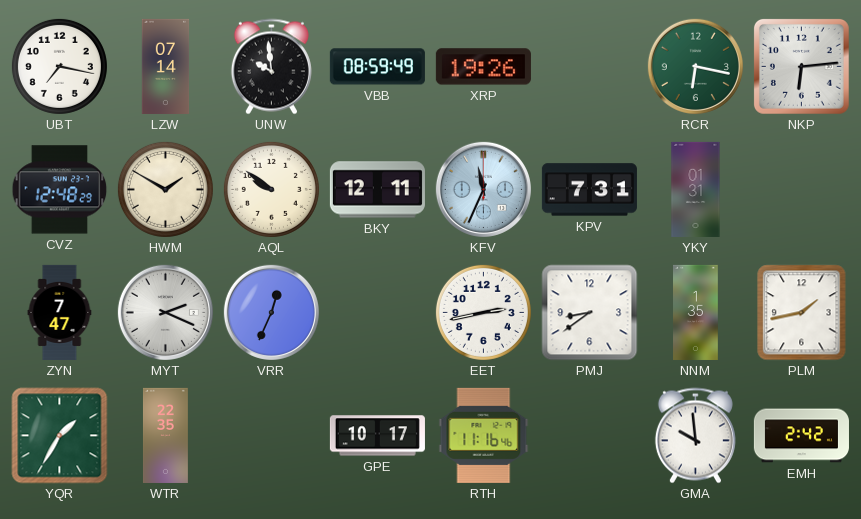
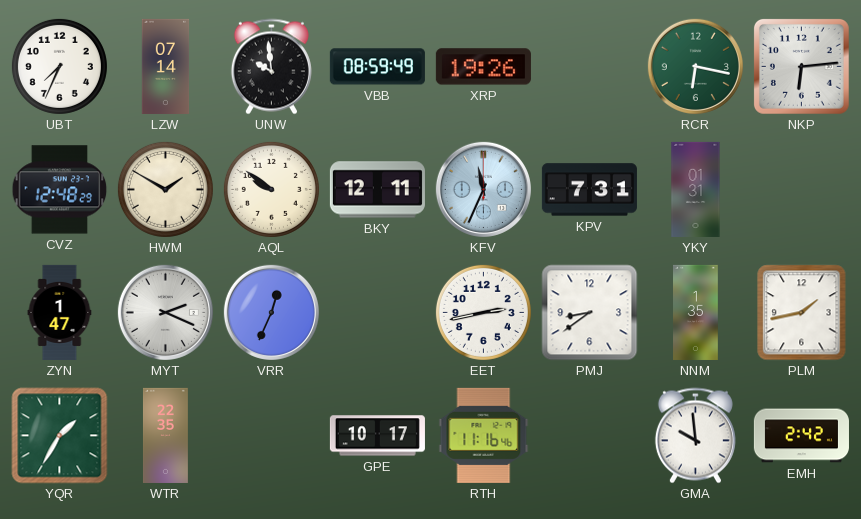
UBT: 7:17 -> 7:34
ZYN: 7:47 -> 1:47
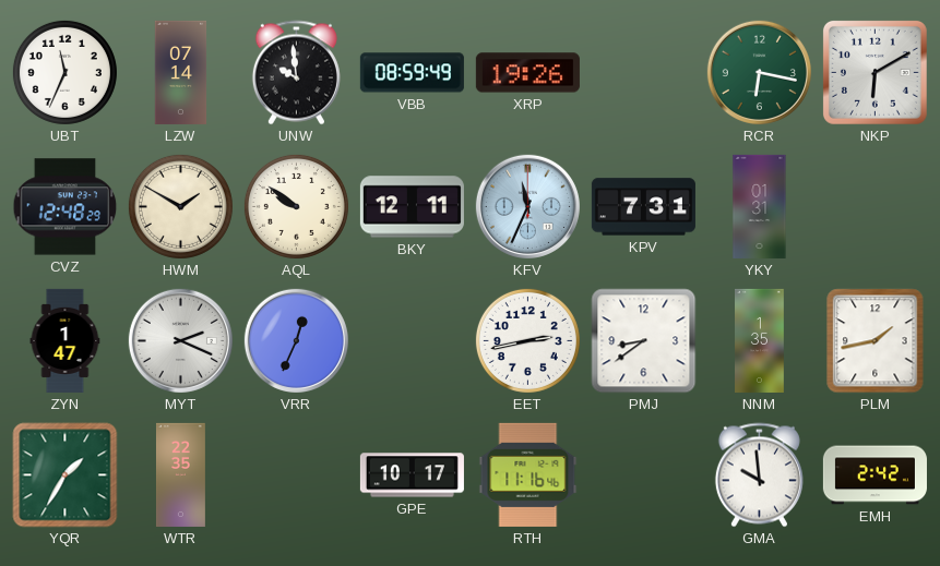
UBT: 7:34 -> 11:34
NKP: 6:14 -> 6:10
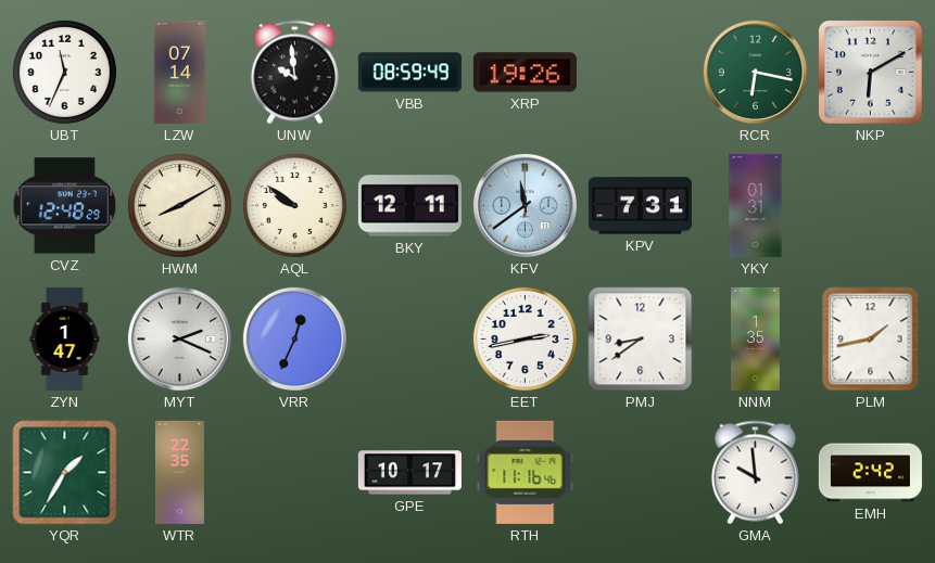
HWM: 1:50 -> 8:10
KFV: 11:34 -> 11:39
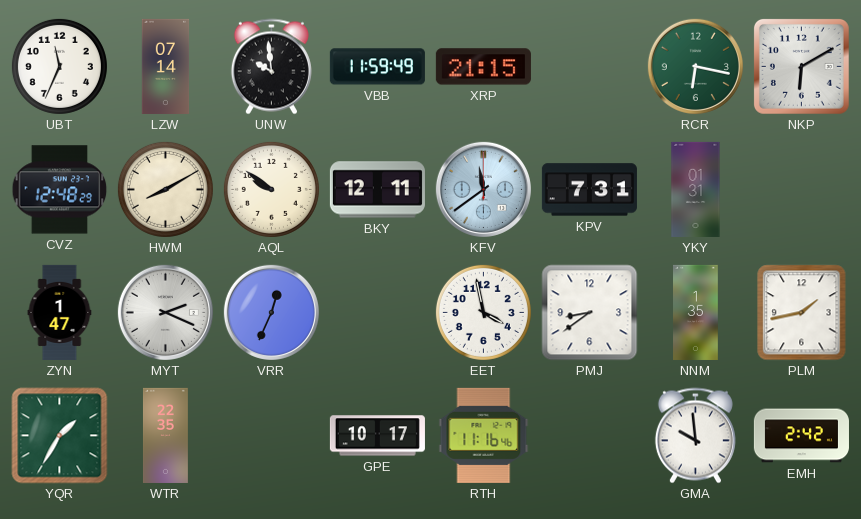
VBB: 08:59 -> 11:59
XRP: 19:26 -> 21:15
EET: 2:43 -> 3:58
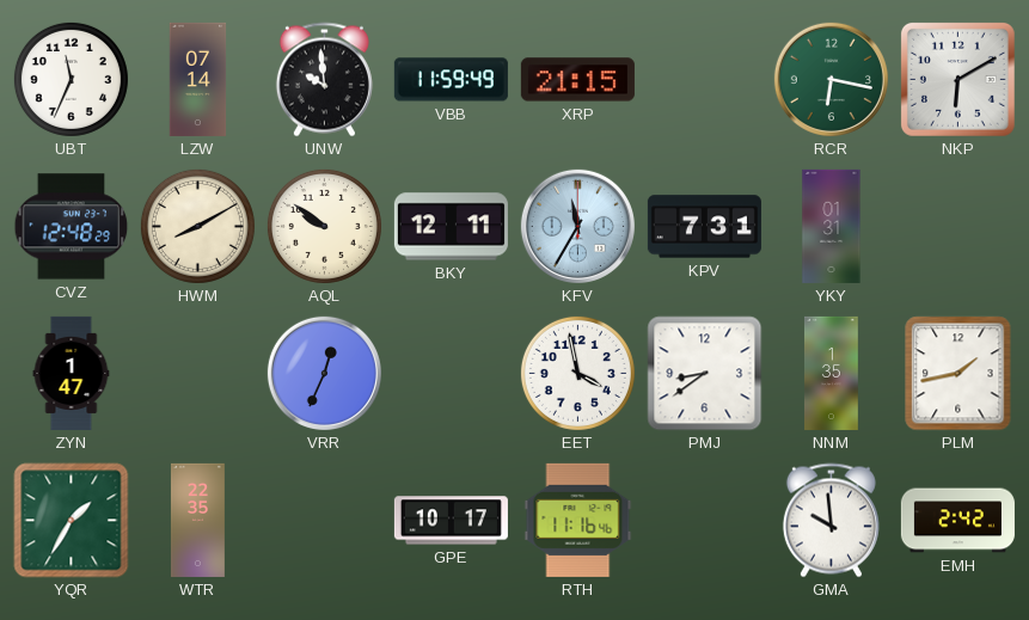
KFV: 11:39 -> 11:35
MYT: 2:19 -> none
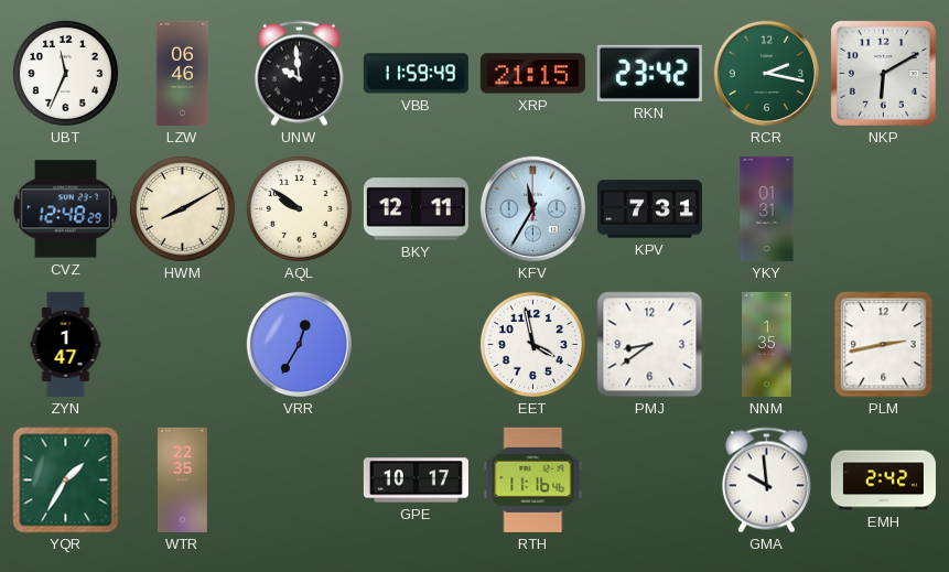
LZW: 07:14 -> 06:46
RKN: none -> 23:42
RCR: 6:17 -> 2:17
VRR: 12:34 -> 12:35
PLM: 1:43 -> 2:43
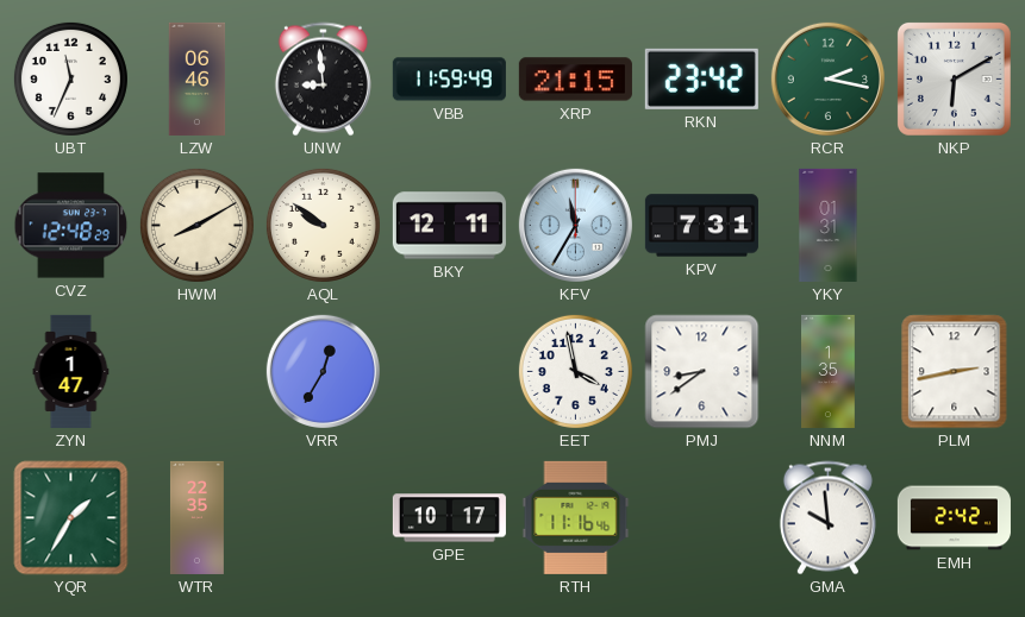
UNW: 9:59 -> 8:59
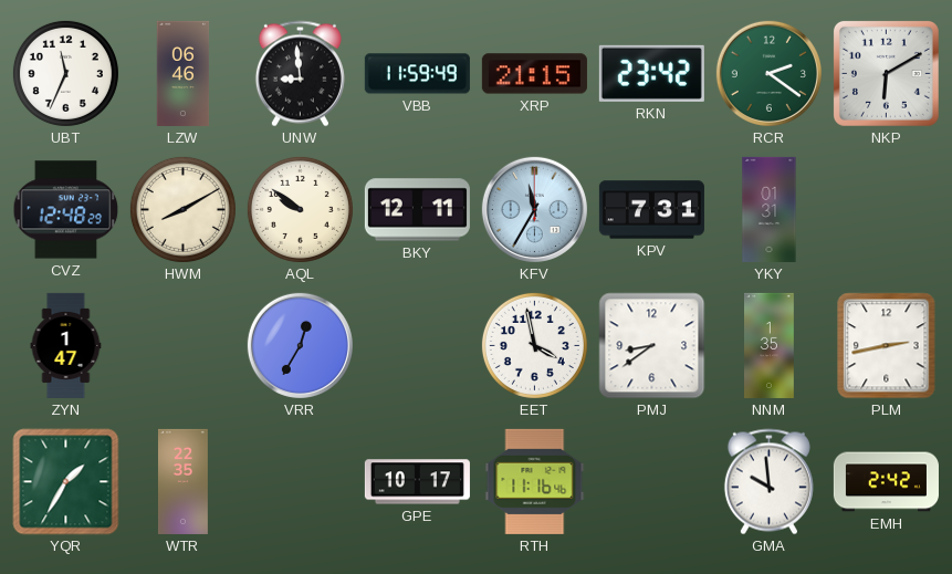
RCR: 2:17 -> 2:21
